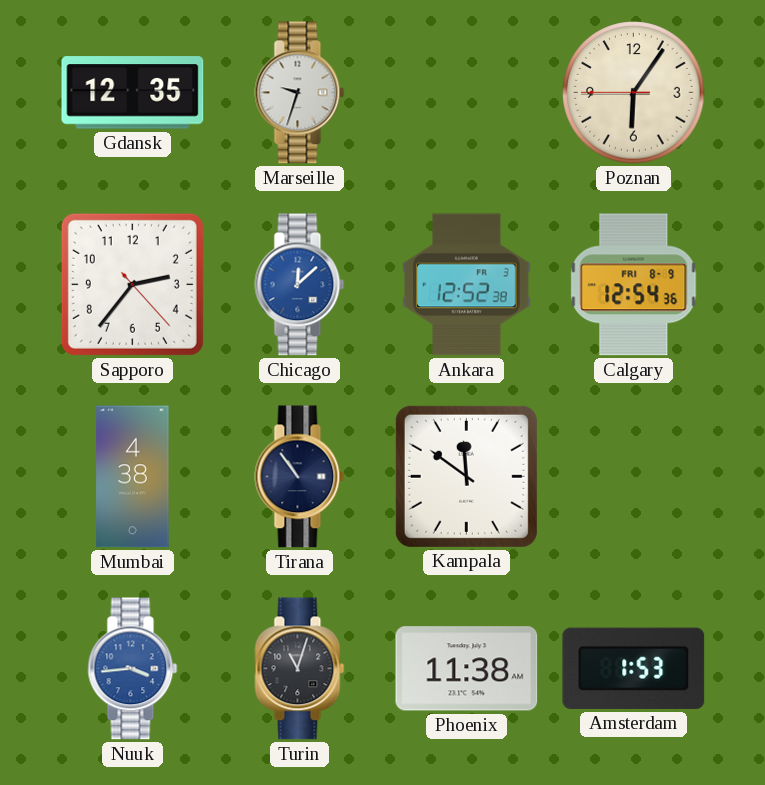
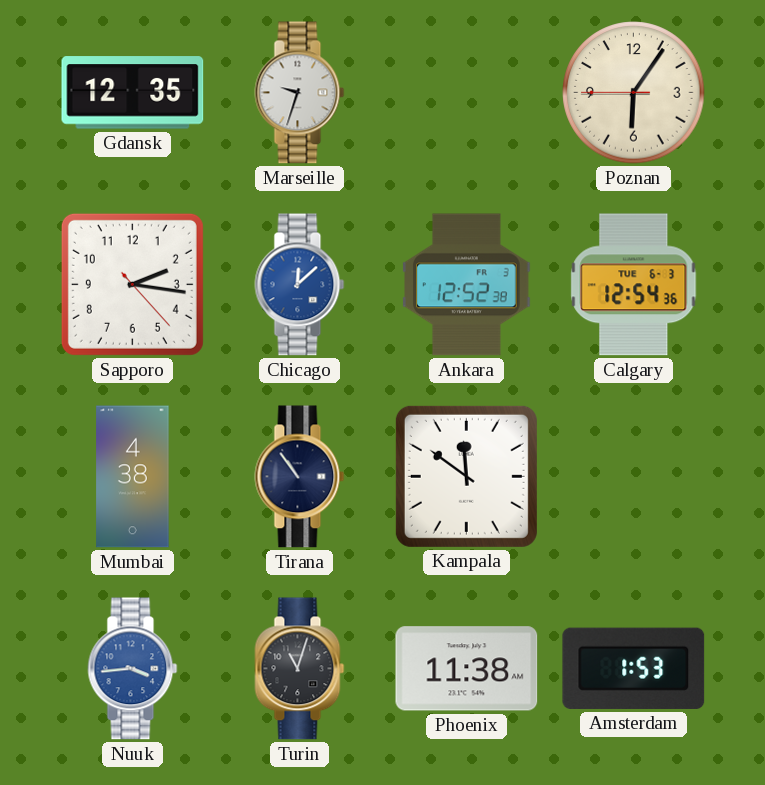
Sapporo: 2:36 -> 2:16
Calgary date: FRI 8-9 -> TUE 6-3
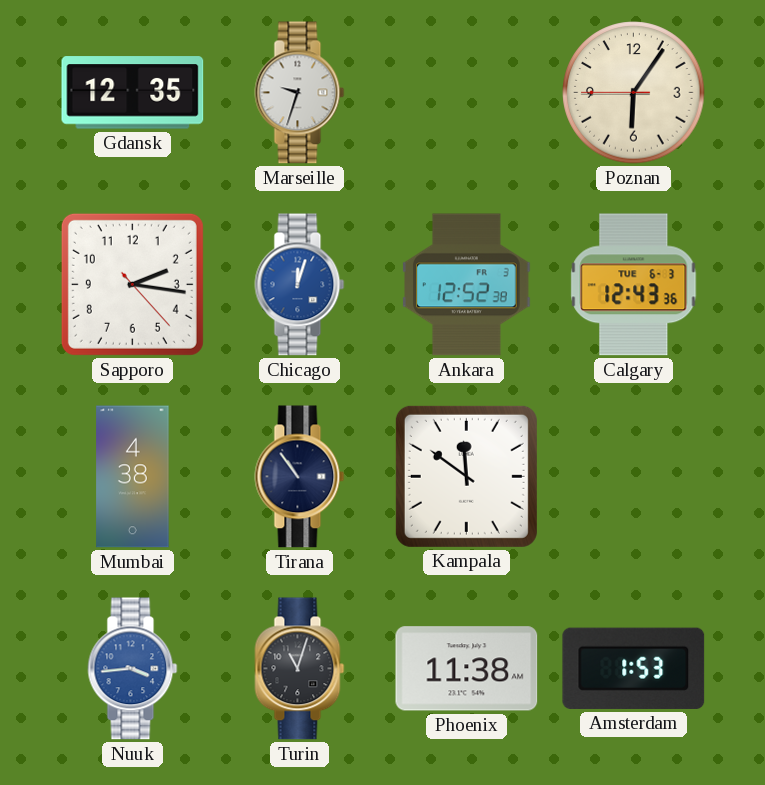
Chicago: 12:08 -> 12:03
Calgary: 12:54 -> 12:43
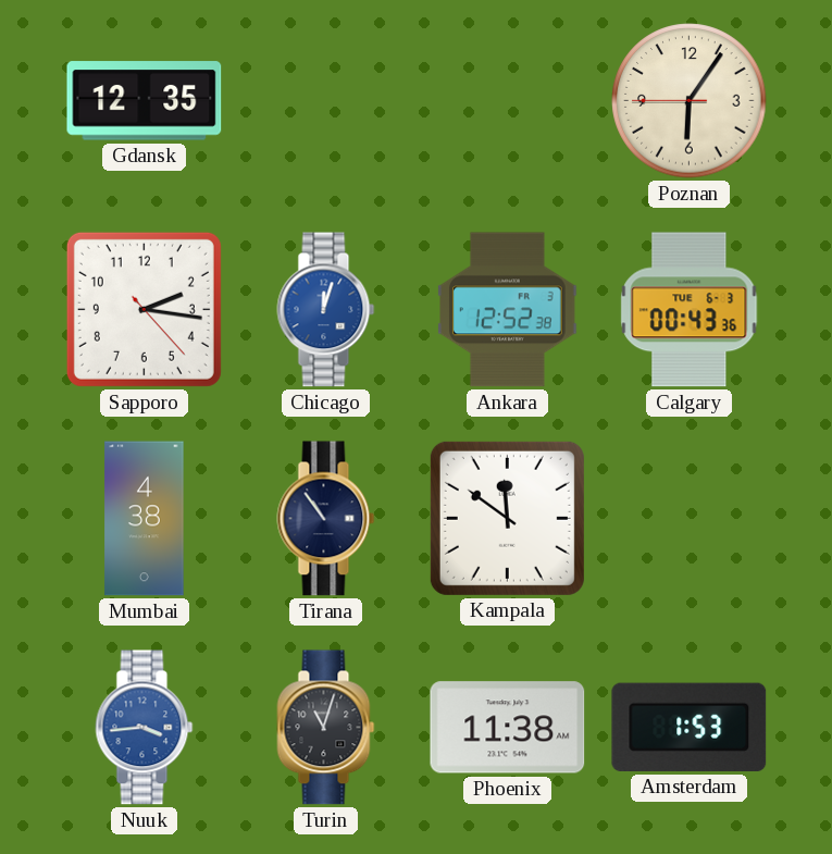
Marseille: 9:33 -> none
Calgary: 12:43 -> 00:43
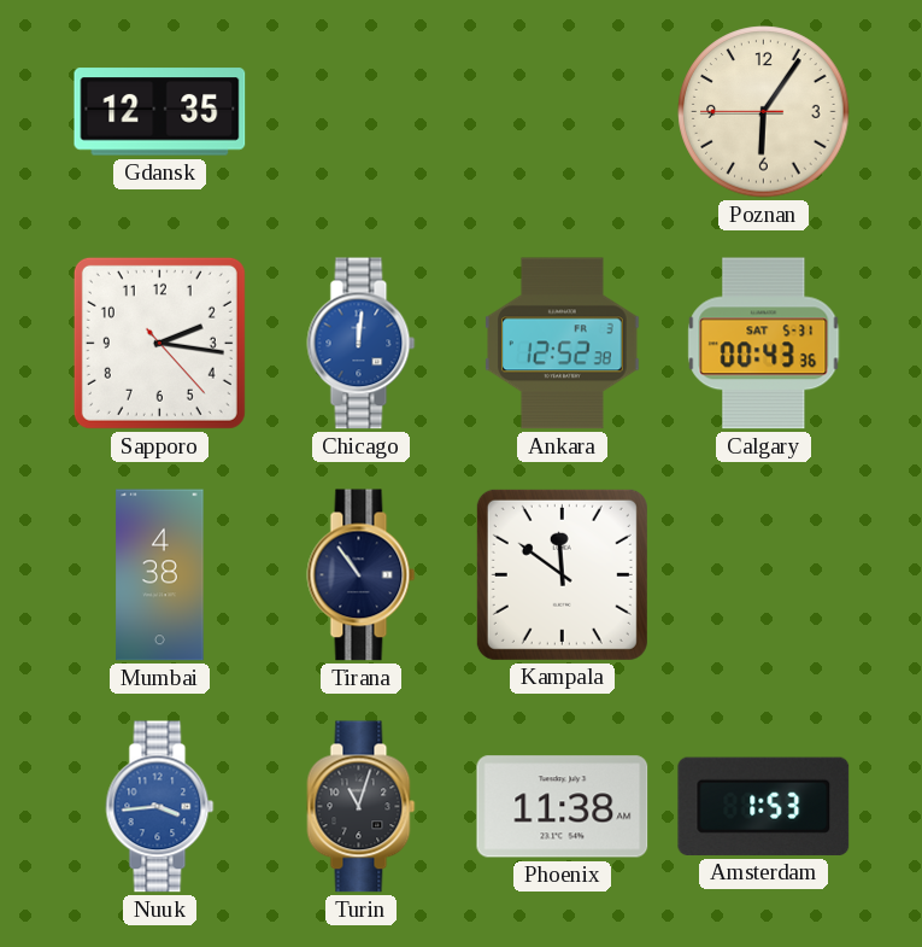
Chicago: 12:03 -> 12:01
Calgary date: TUE 6-3 -> SAT 5-31
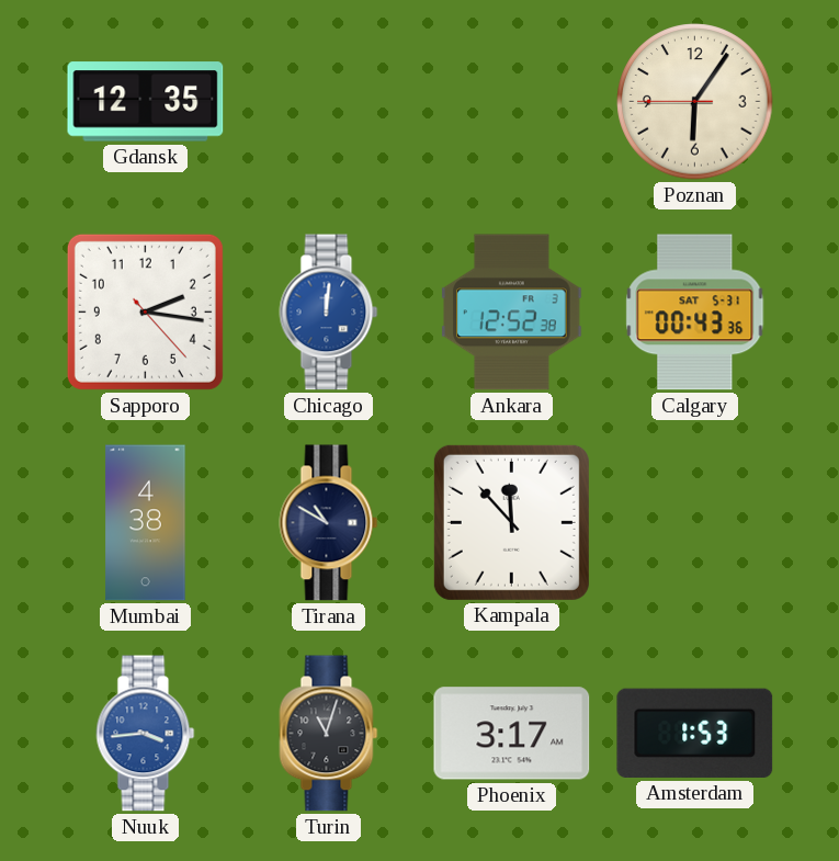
Tirana: 10:54 -> 10:50
Kampala: 11:51 -> 11:53
Phoenix: 11:38 -> 3:17
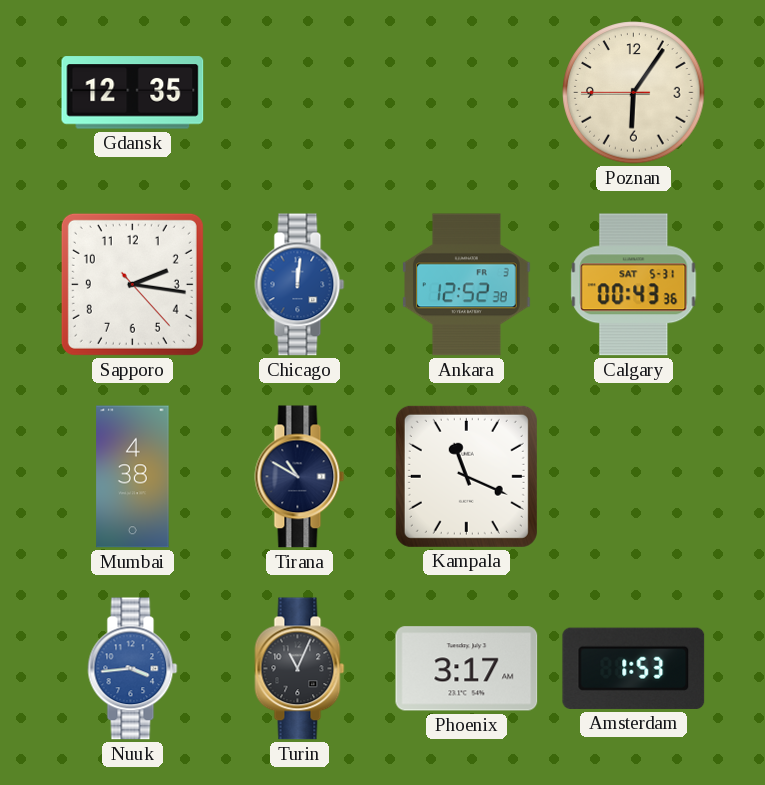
Kampala: 11:53 -> 11:19
Turin: 11:03 -> 11:04
